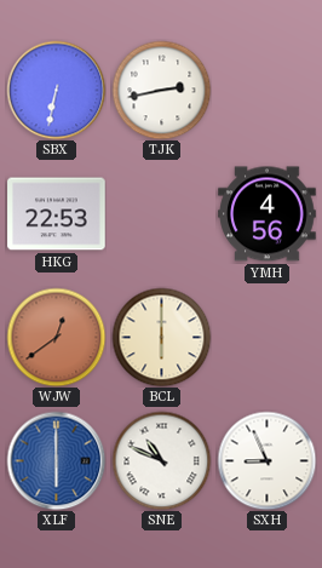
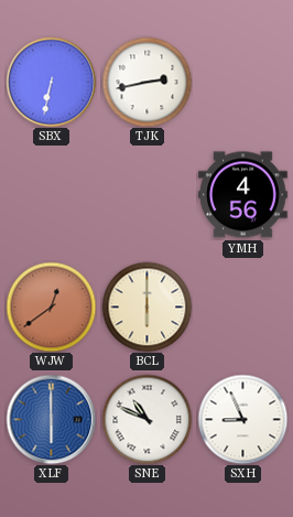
HKG: 22:53 -> none
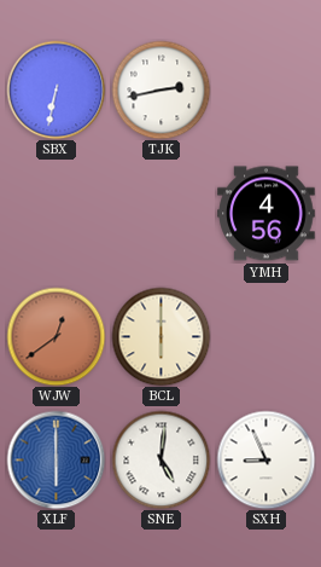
SNE: 10:49 -> 5:01
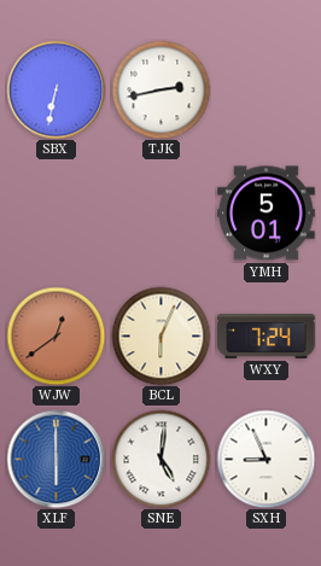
YMH: 4:56 -> 5:01
BCL: 6:00 -> 6:04
WXY: none -> 7:24
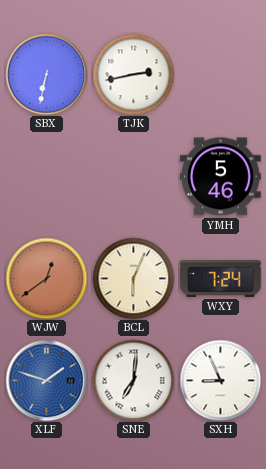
YMH: 5:01 -> 5:46
XLF: 6:00 -> 1:48
SNE: 5:01 -> 7:01
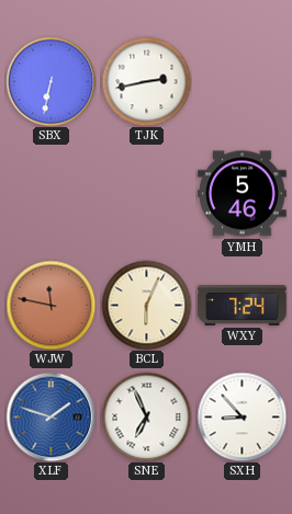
WJW: 12:39 -> 11:47
SNE: 7:01 -> 6:56
SXH: 8:56 -> 8:53
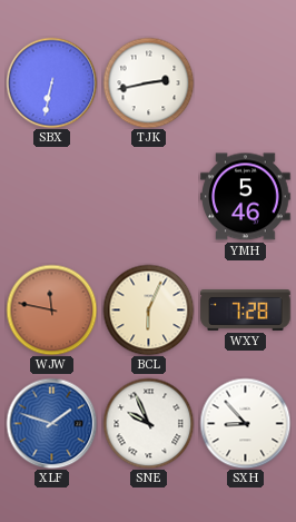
WXY: 7:24 -> 7:28
SNE: 6:56 -> 9:56
